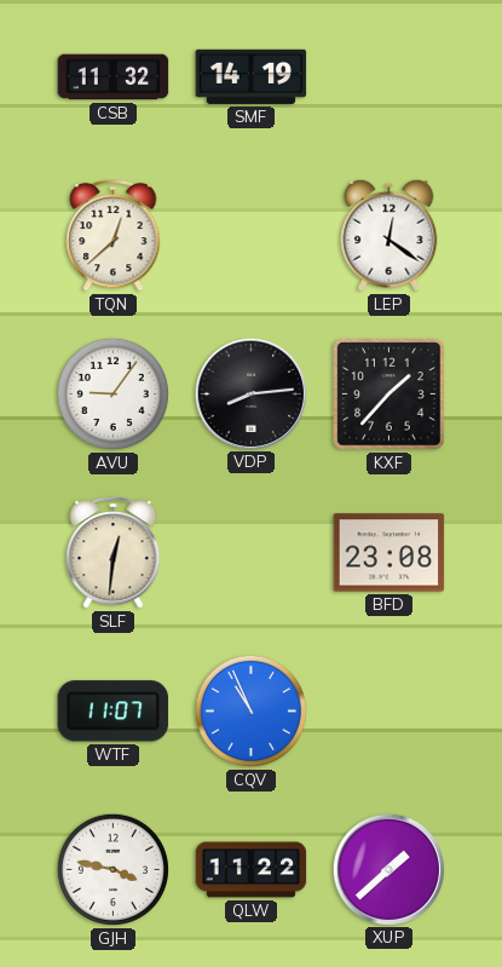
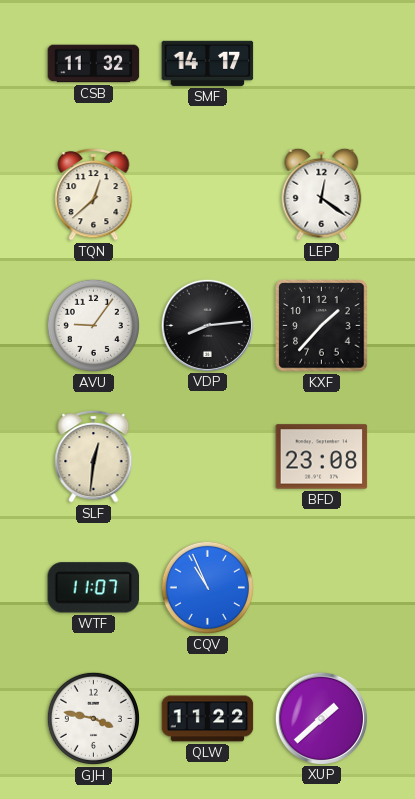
SMF: 14:19 -> 14:17
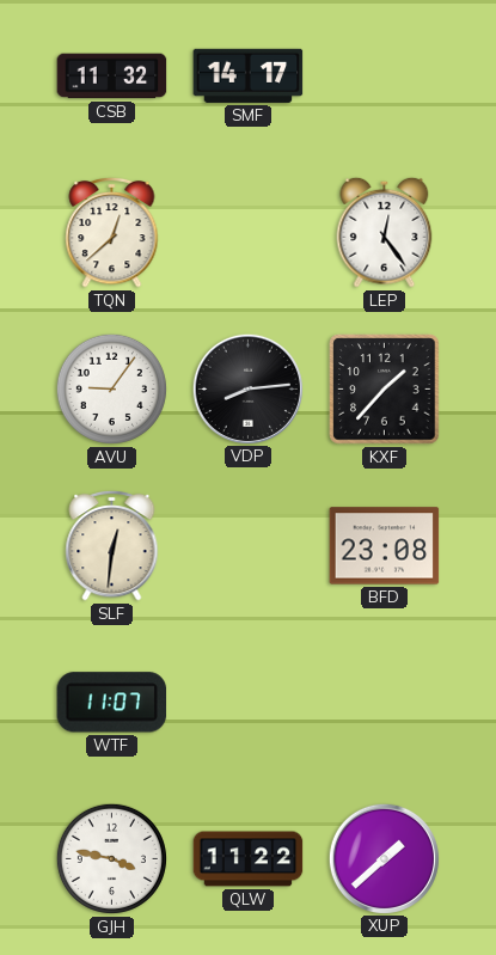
LEP: 12:21 -> 12:24
CQV: 10:56 -> none
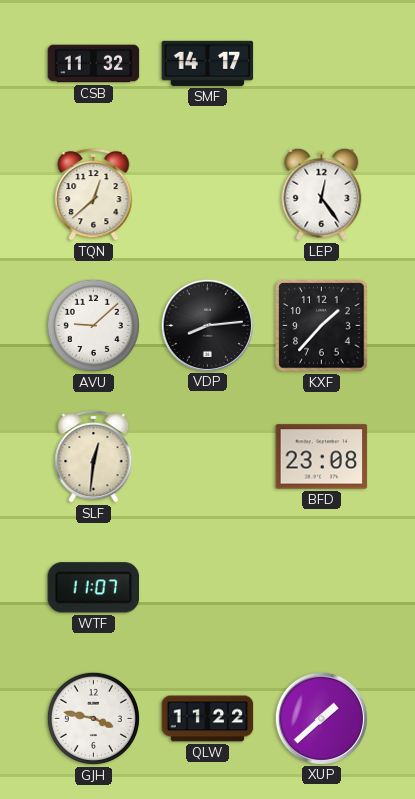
AVU: 9:06 -> 9:08
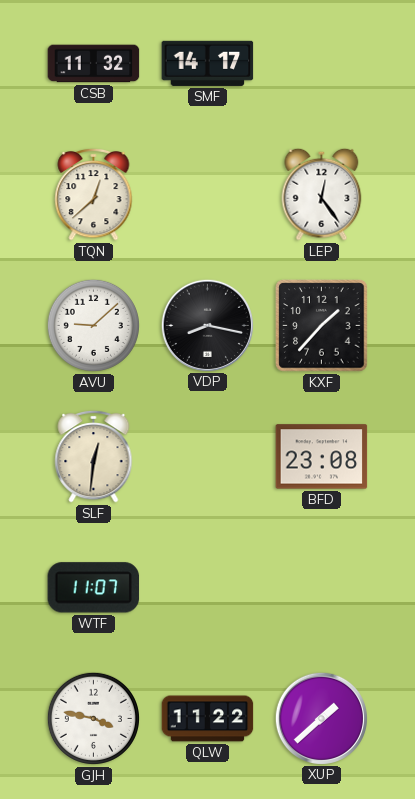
VDP: 8:14 -> 8:17
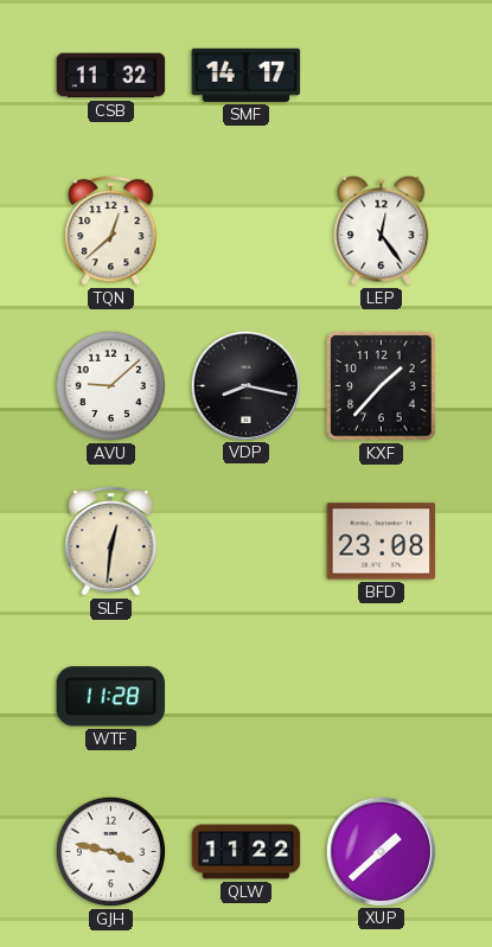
WTF: 11:07 -> 11:28
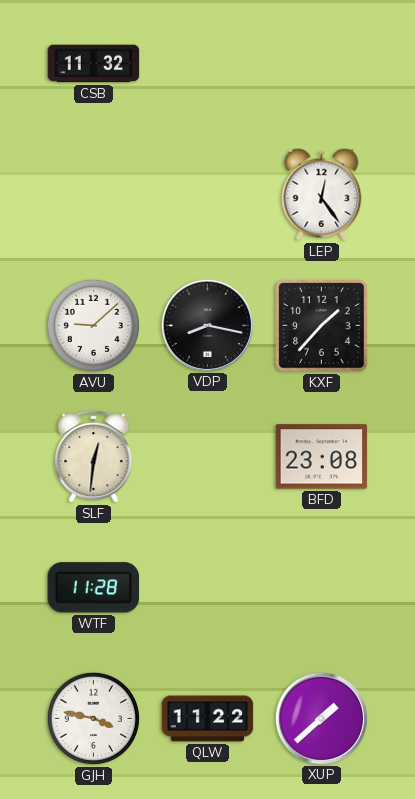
SMF: 14:17 -> none
TQN: 12:38 -> none
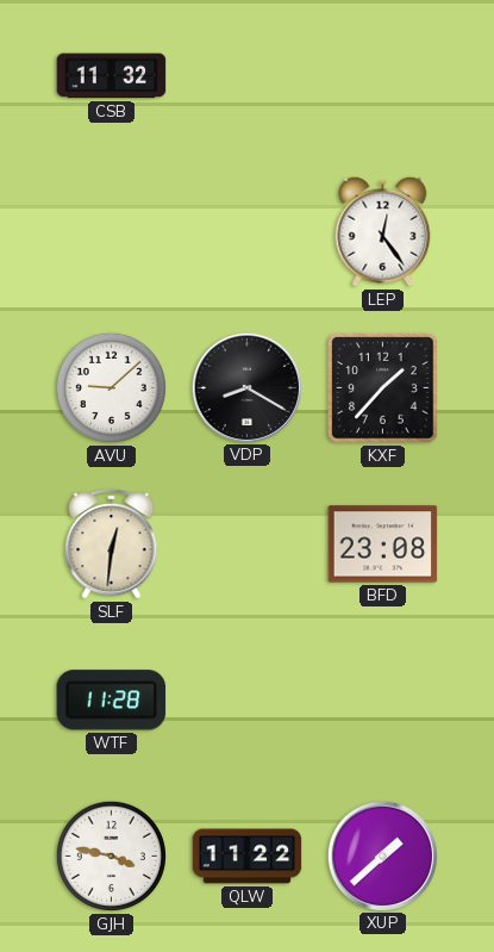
VDP: 8:17 -> 8:20
